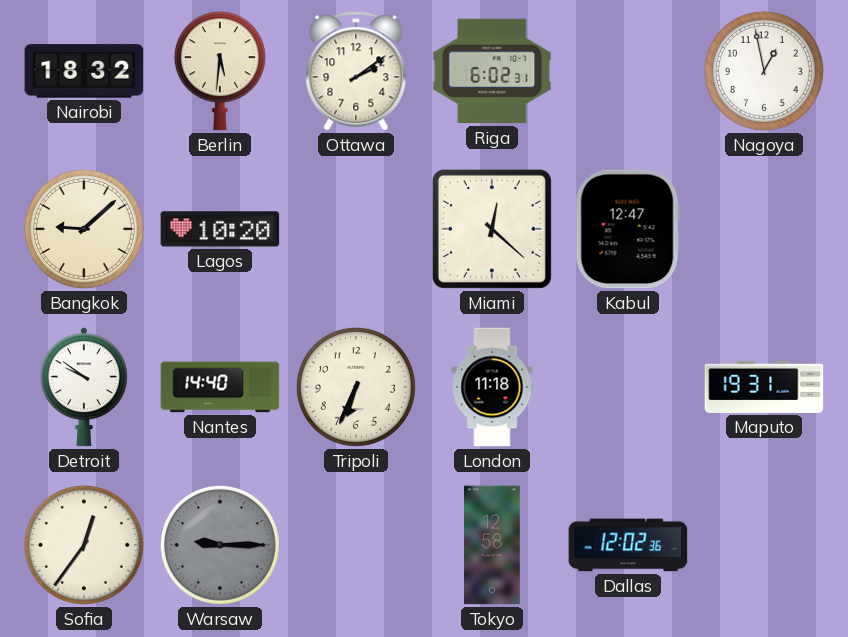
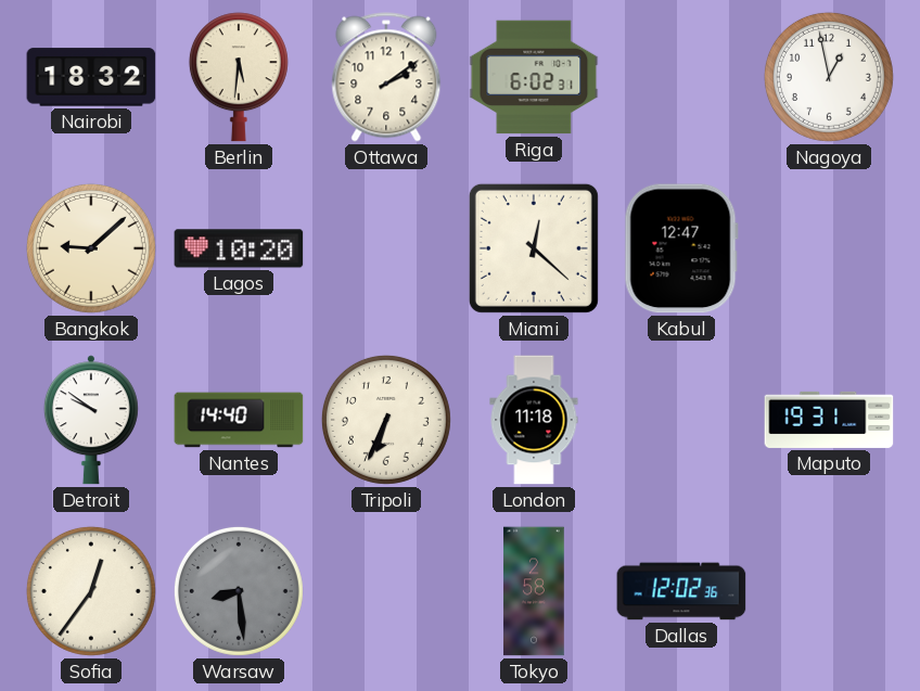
Warsaw: 9:15 -> 8:29
Tokyo: 12:58 -> 2:58
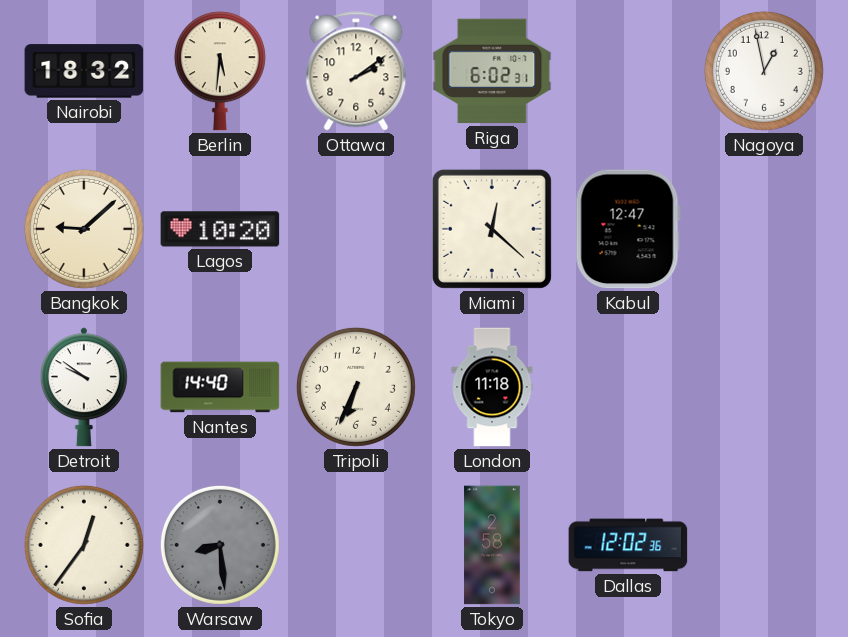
Maputo: 19:31 -> none
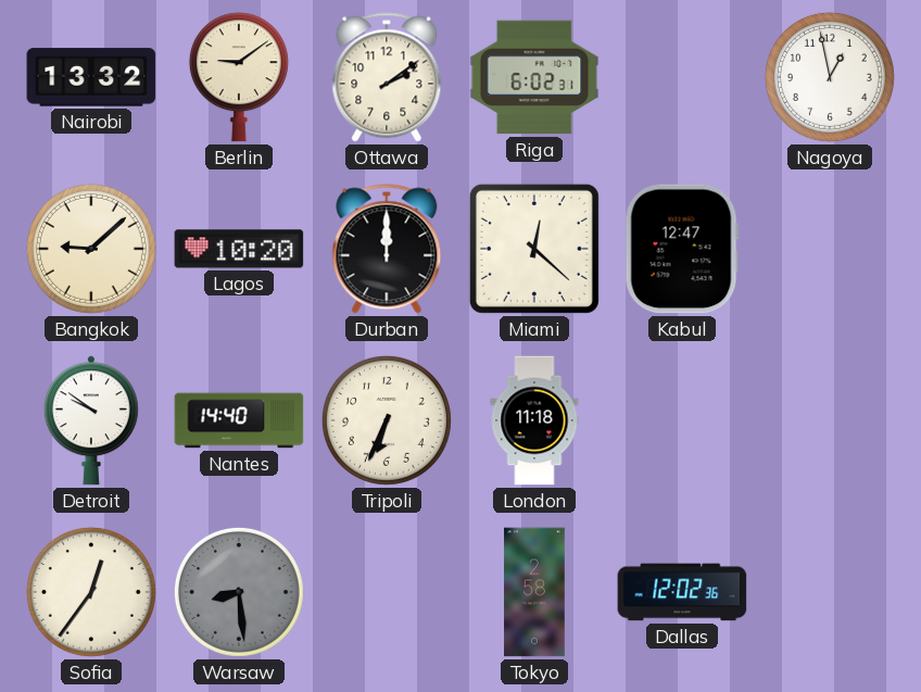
Nairobi: 18:32 -> 13:32
Berlin: 5:31 -> 9:09
Durban: none -> 12:00
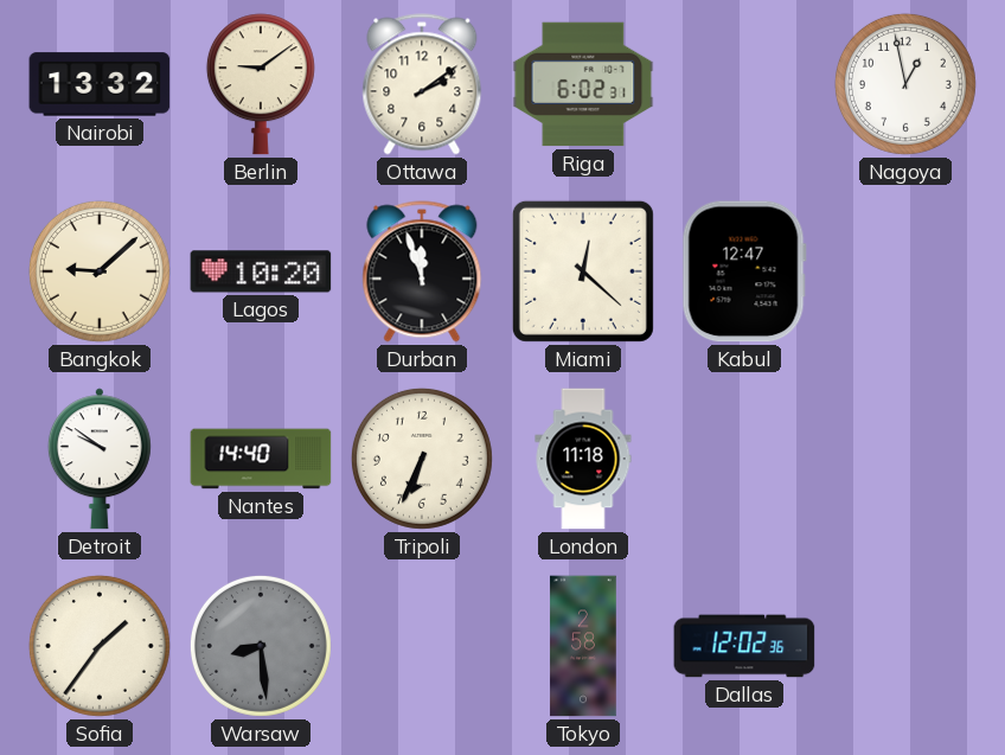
Durban: 12:00 -> 11:57
Sofia: 12:36 -> 1:36
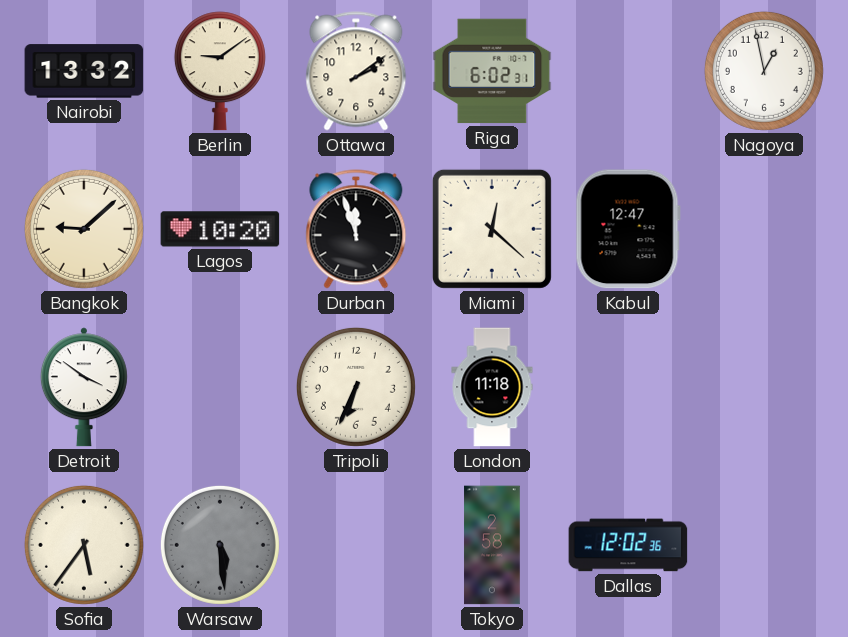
Detroit: 9:51 -> 3:51
Nantes: 14:40 -> none
Sofia: 1:36 -> 5:36
Warsaw: 8:29 -> 5:29
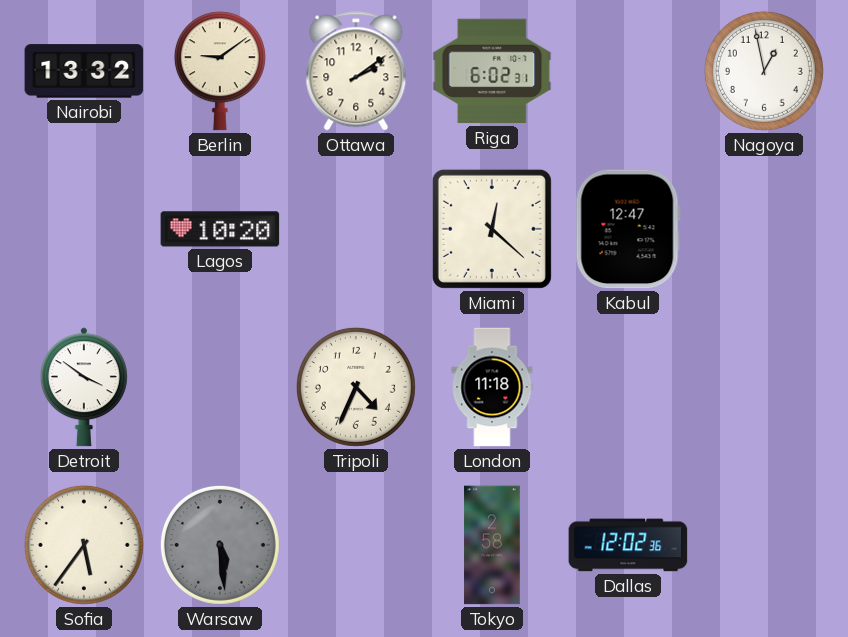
Bangkok: 9:08 -> none
Durban: 11:57 -> none
Tripoli: 6:34 -> 4:34
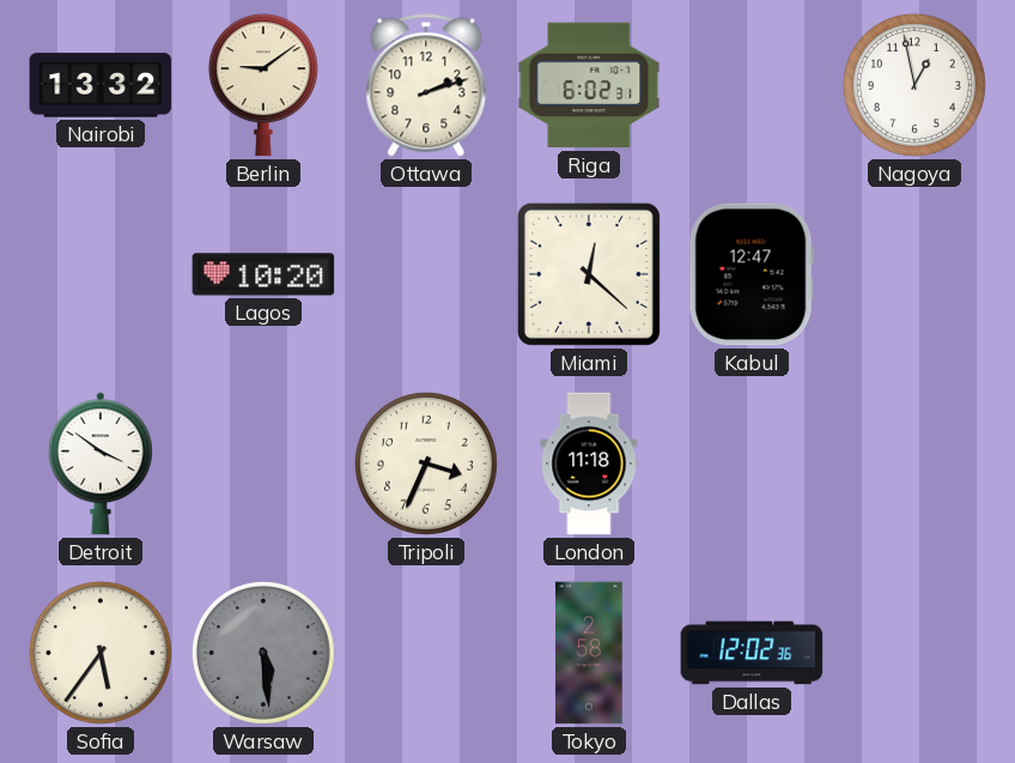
Ottawa: 2:09 -> 2:12
Tripoli: 4:34 -> 3:34
